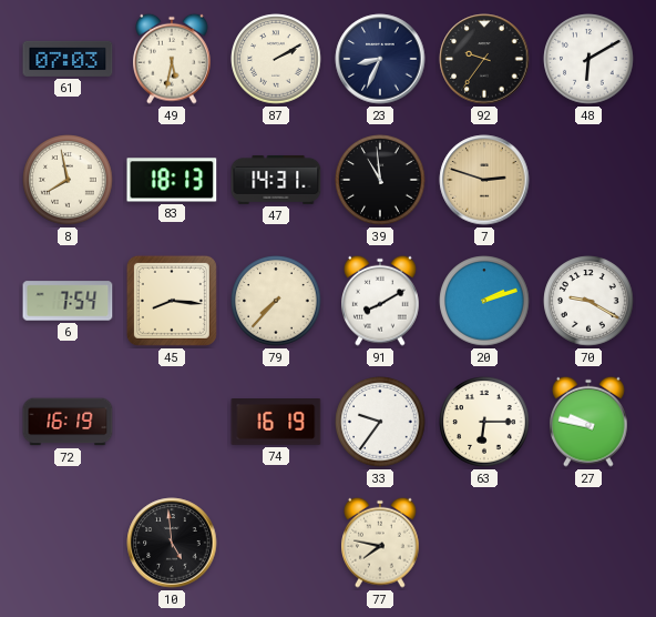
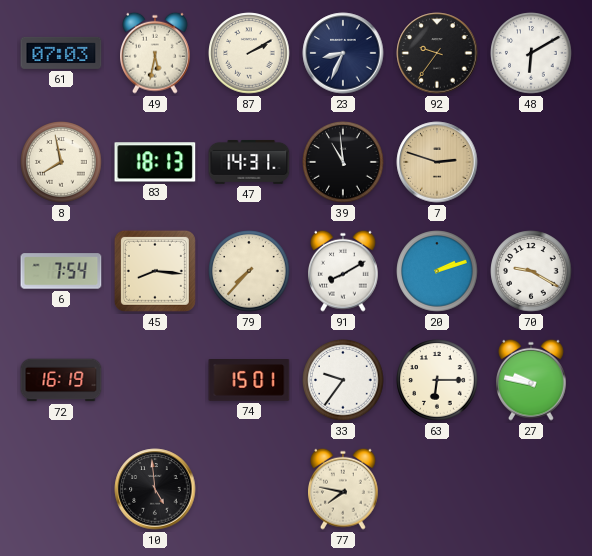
74: 16:19 -> 15:01
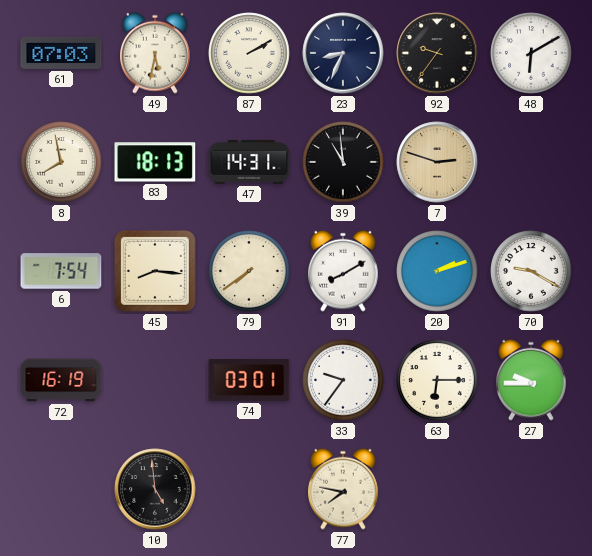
79: 7:37 -> 7:39
74: 15:01 -> 03:01
27: 9:47 -> 9:45
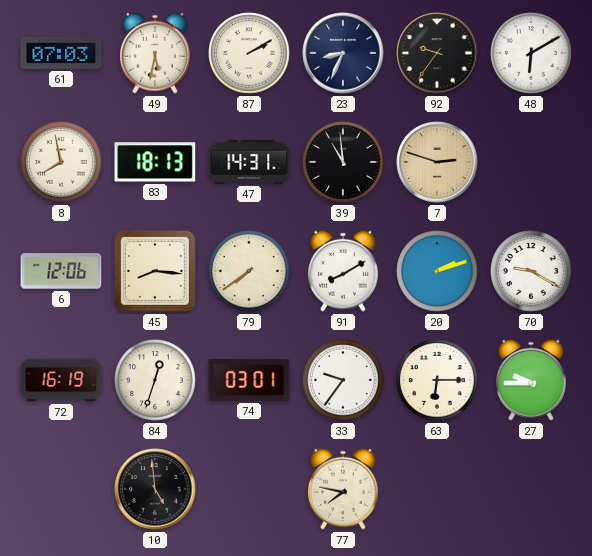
6: 7:54 -> 12:06
84: none -> 12:33
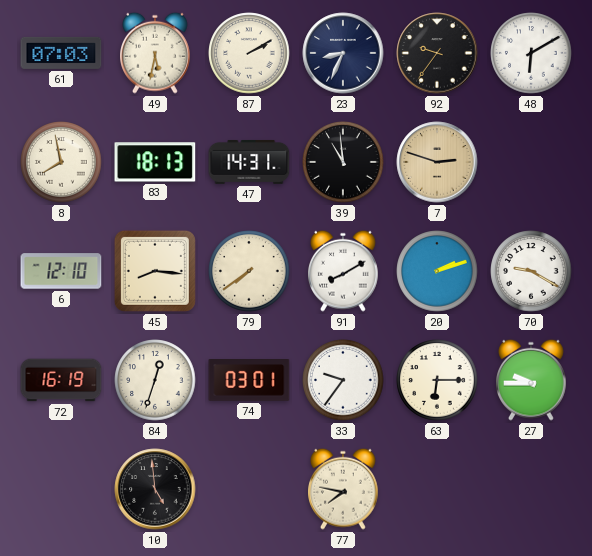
6: 12:06 -> 12:10
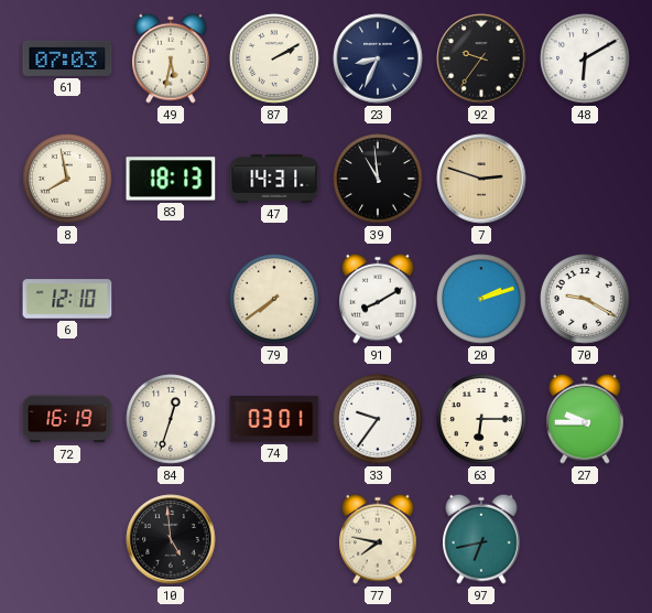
45: 8:16 -> none
97: none -> 6:43
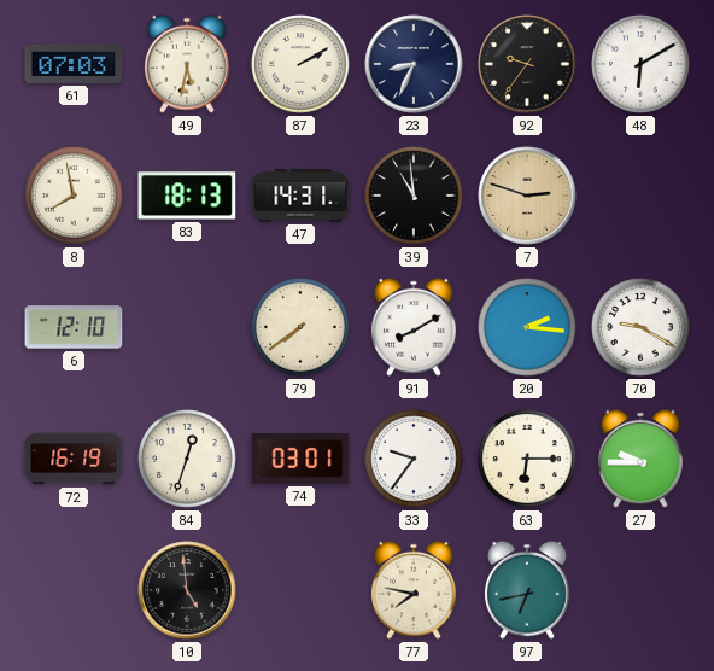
20: 2:12 -> 2:16
